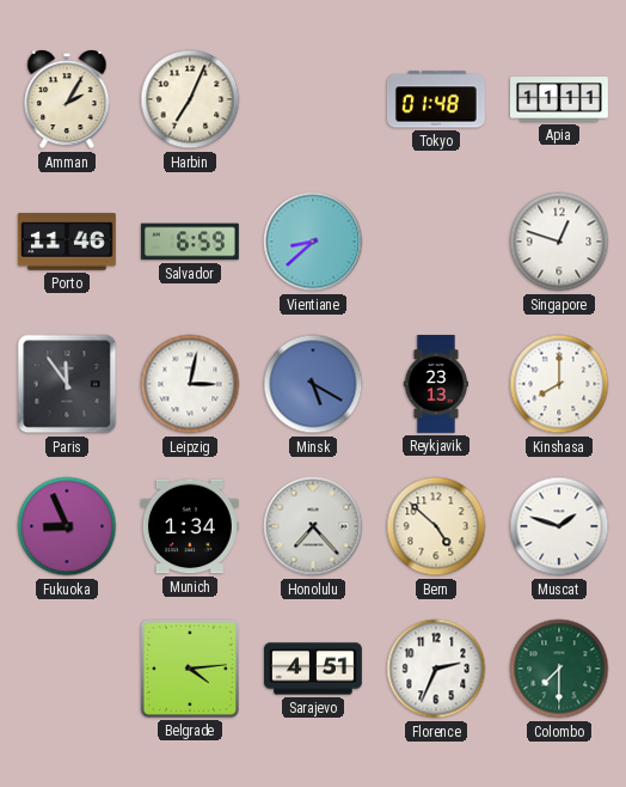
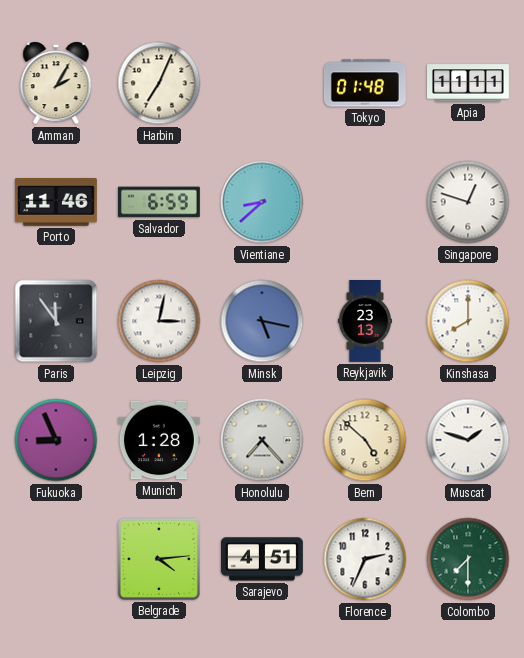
Minsk: 5:20 -> 5:17
Munich: 1:34 -> 1:28
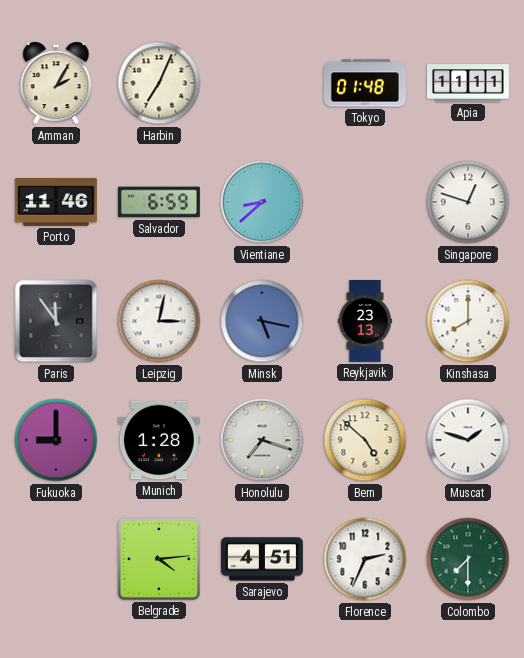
Fukuoka: 8:56 -> 9:00
Honolulu: 7:23 -> 7:18
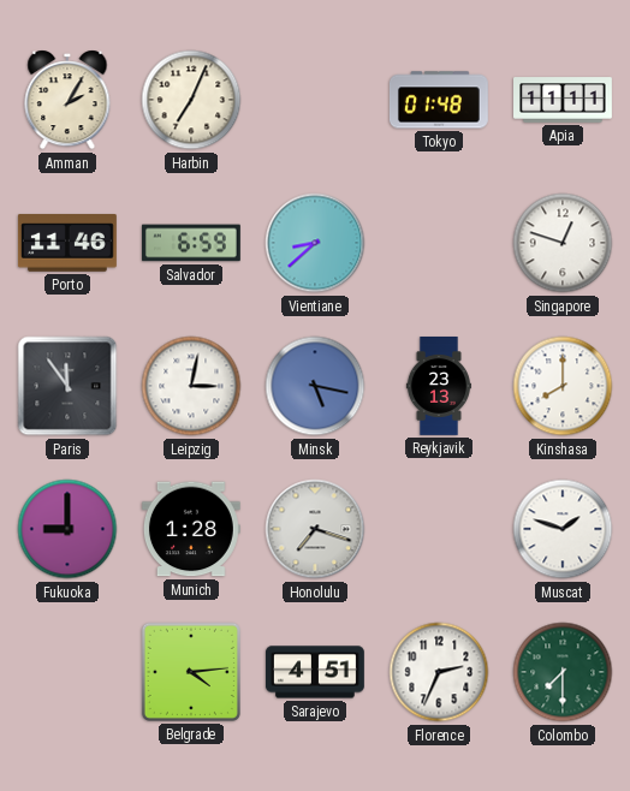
Bern: 4:52 -> none
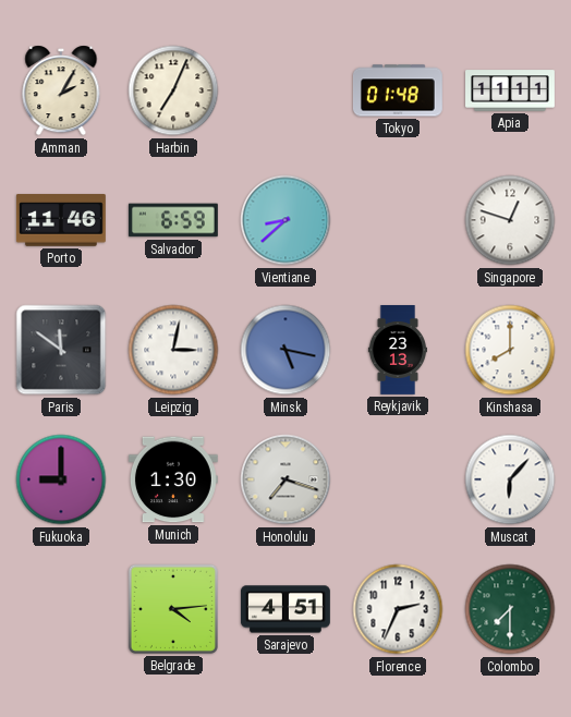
Paris: 11:54 -> 11:51
Munich: 1:28 -> 1:30
Muscat: 1:48 -> 6:07
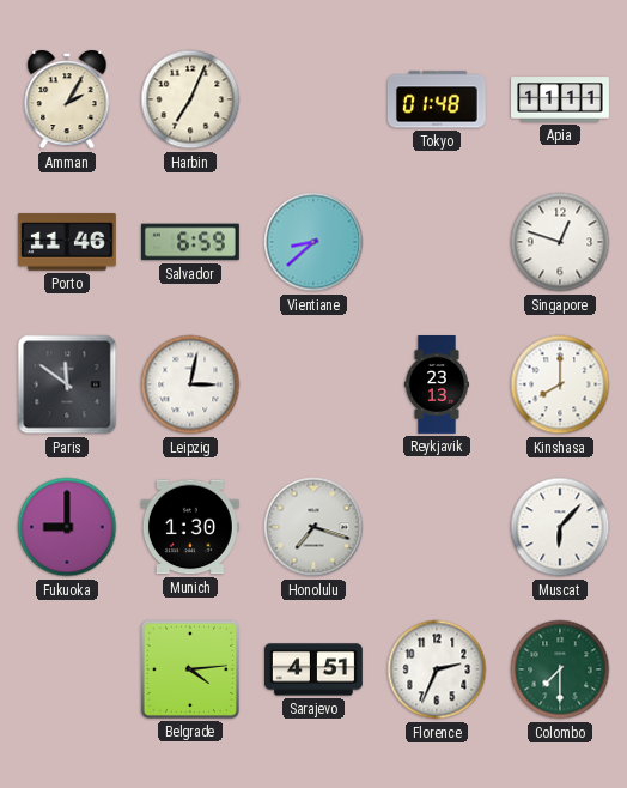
Minsk: 5:17 -> none
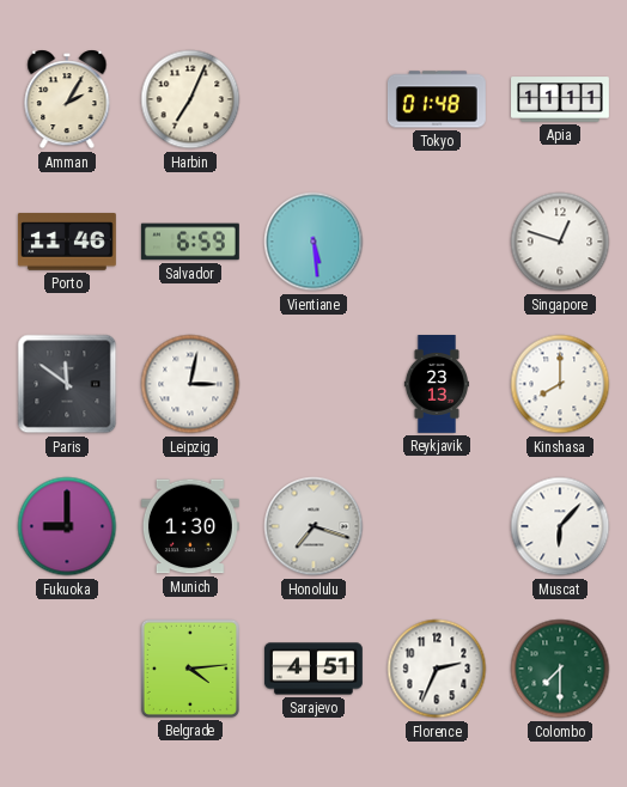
Vientiane: 8:38 -> 5:29
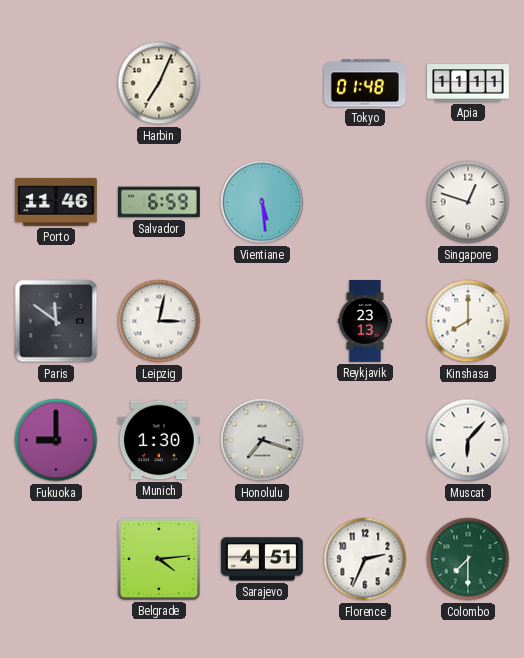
Amman: 2:05 -> none
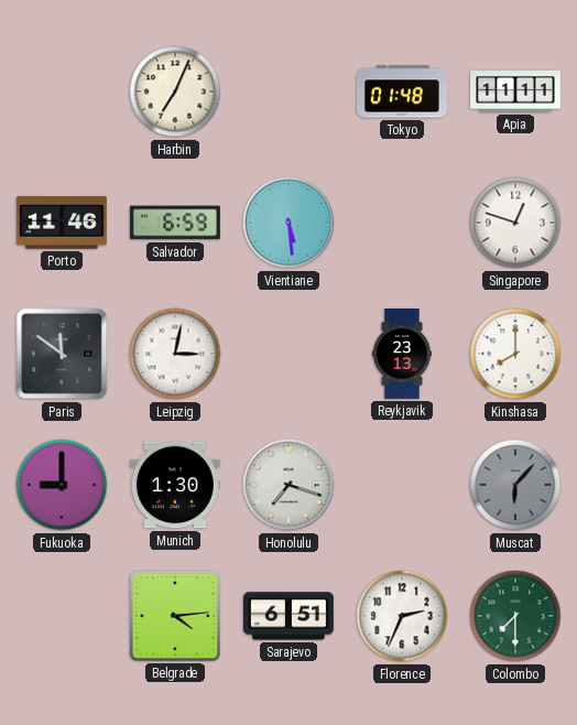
Muscat dial: white -> grey
Sarajevo: 4:51 -> 6:51
